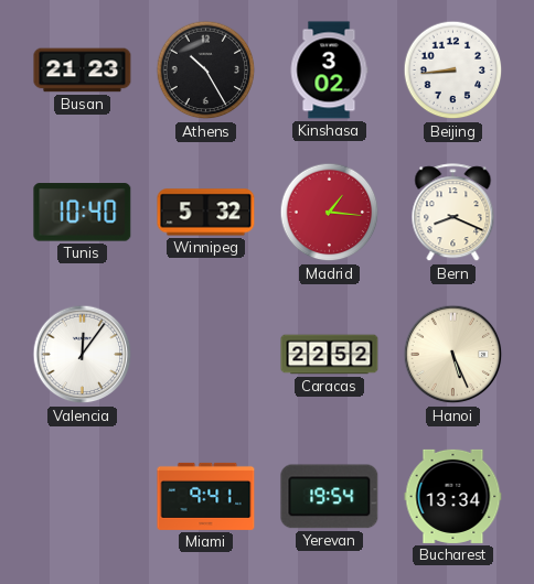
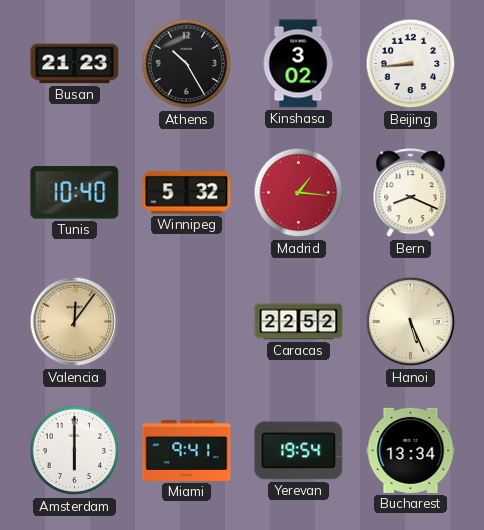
Valencia dial: white -> champagne
Amsterdam: none -> 6:00
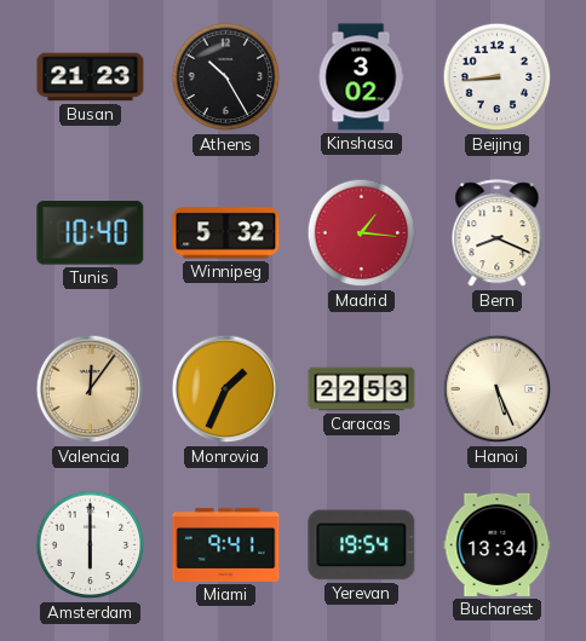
Monrovia: none -> 1:34
Caracas: 22:52 -> 22:53
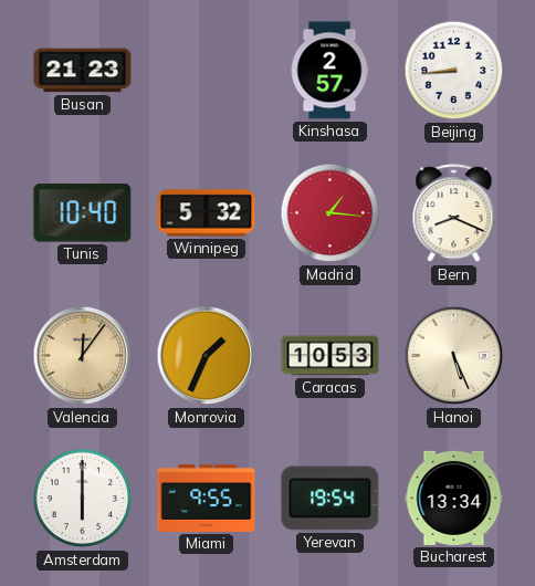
Athens: 10:25 -> none
Kinshasa: 3:02 -> 2:57
Caracas: 22:53 -> 10:53
Miami: 9:41 -> 9:55
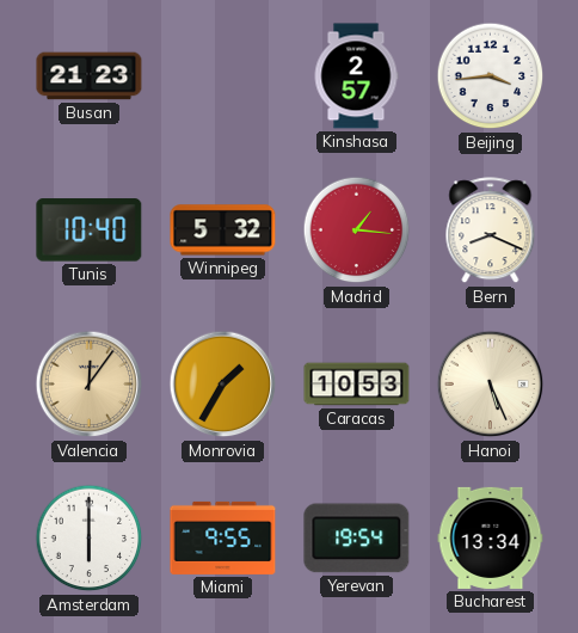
Beijing: 8:44 -> 3:44
Monrovia: 1:34 -> 1:35
